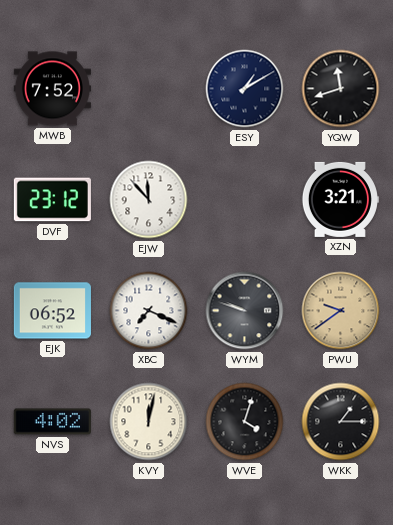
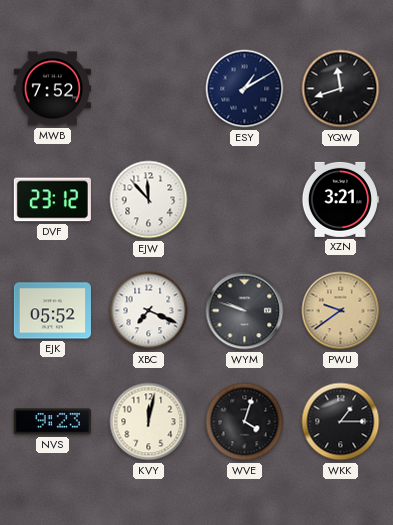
EJK: 06:52 -> 05:52
NVS: 4:02 -> 9:23
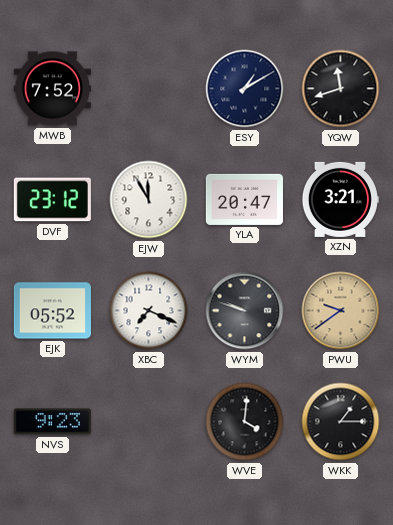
EJW: 11:53 -> 11:55
YLA: none -> 20:47
KVY: 12:02 -> none
WVE: 4:03 -> 4:01
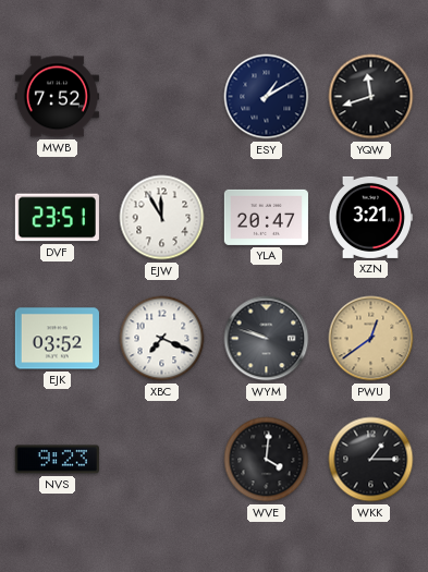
DVF: 23:12 -> 23:51
EJK: 05:52 -> 03:52
PWU: 9:39 -> 12:39
